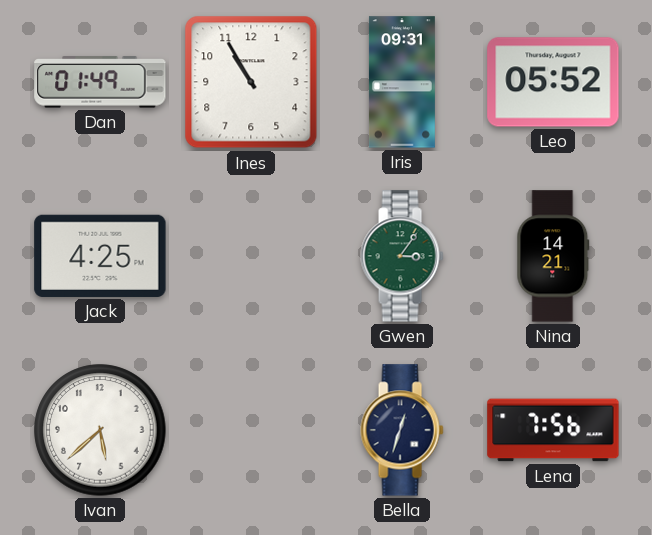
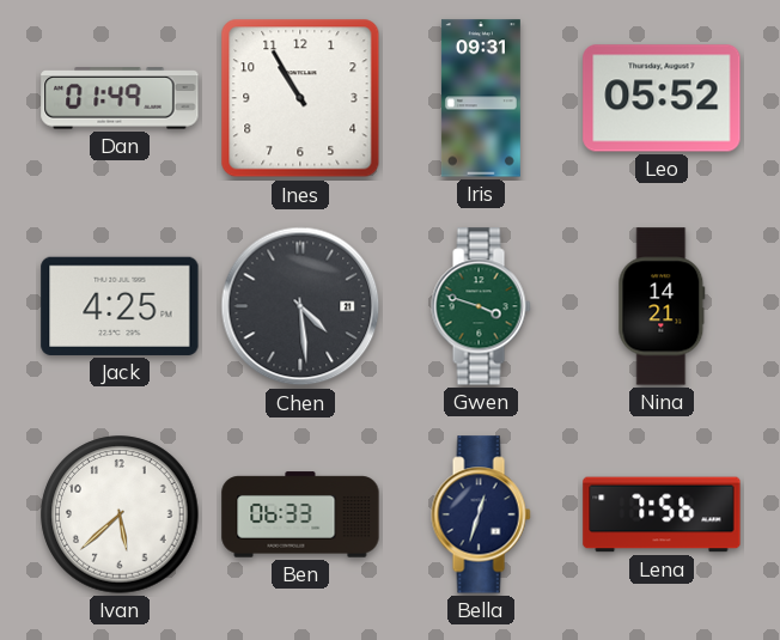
Chen: none -> 4:29
Gwen: 3:06 -> 3:48
Ben: none -> 06:33
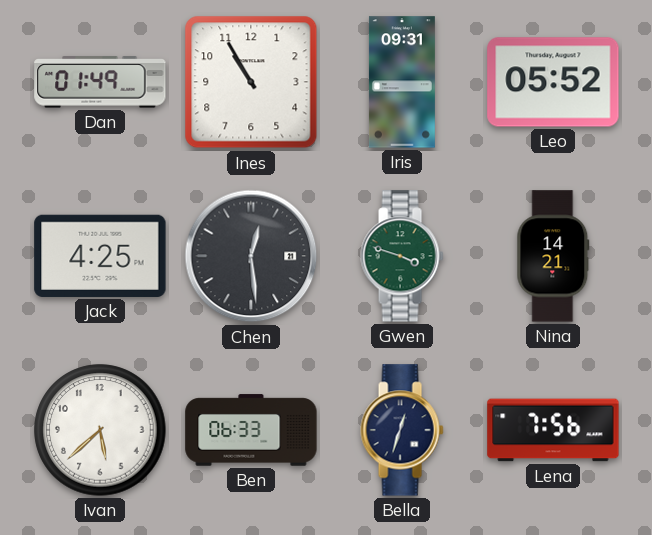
Chen: 4:29 -> 12:29
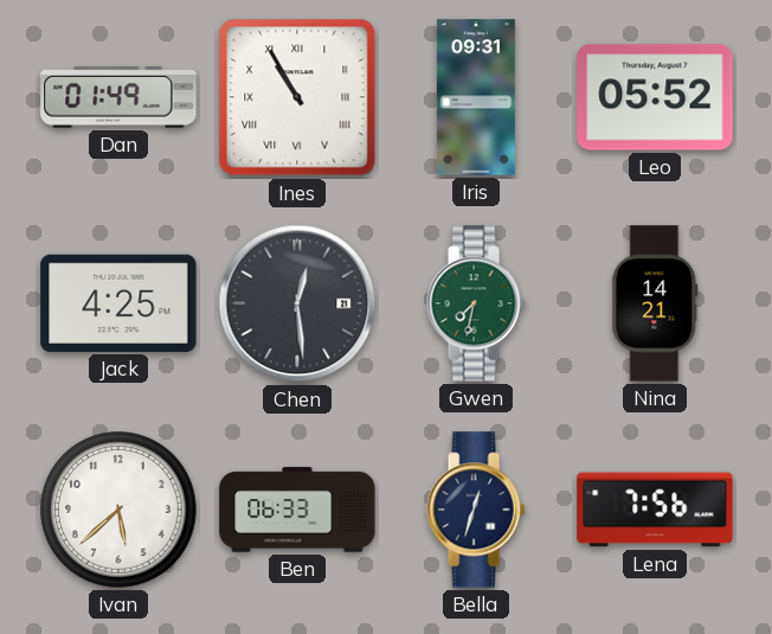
Ines numerals: Arabic -> Roman
Gwen: 3:48 -> 7:32
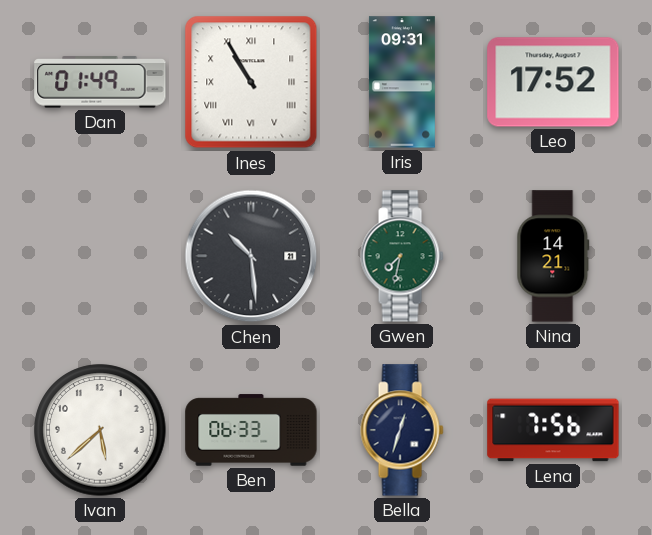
Leo: 05:52 -> 17:52
Jack: 4:25 -> none
Chen: 12:29 -> 10:29
